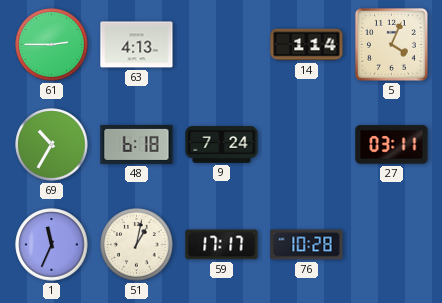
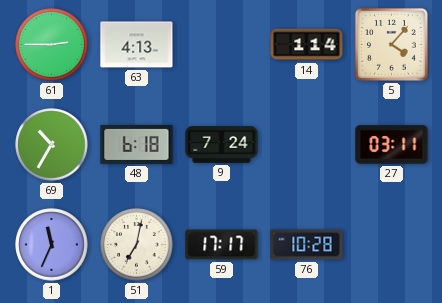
5: 4:04 -> 4:07
51: 1:02 -> 7:02
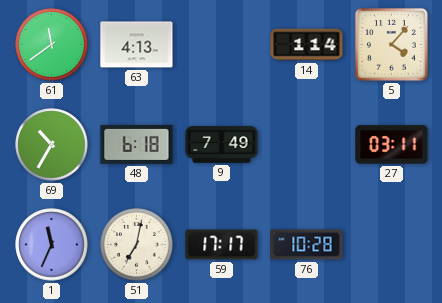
61: 2:45 -> 11:39
9: 7:24 -> 7:49
